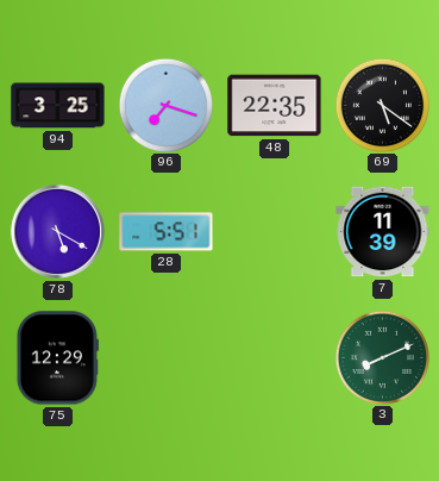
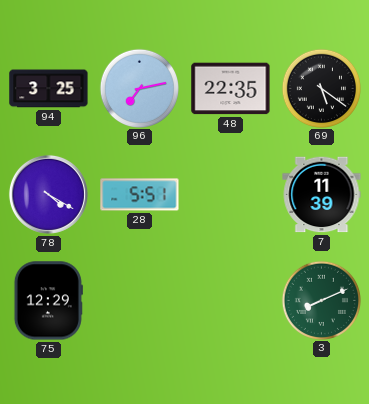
96: 7:18 -> 7:13
78: 5:20 -> 4:20
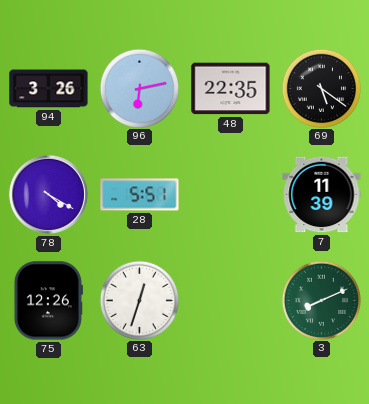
94: 3:25 -> 3:26
96: 7:13 -> 6:13
75: 12:29 -> 12:26
63: none -> 12:33
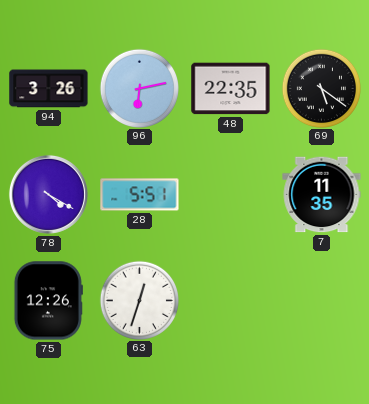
7: 11:39 -> 11:35
3: 8:11 -> none
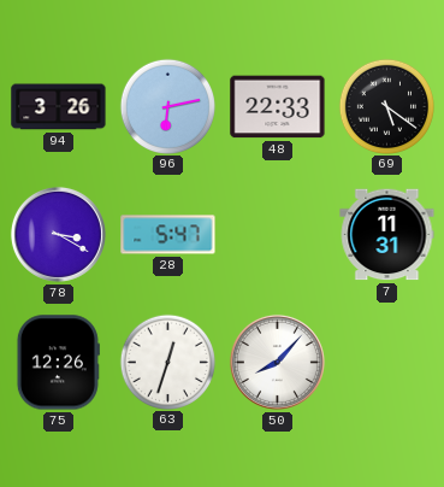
48: 22:35 -> 22:33
78: 4:20 -> 3:20
28: 5:51 -> 5:47
7: 11:35 -> 11:31
50: none -> 8:07
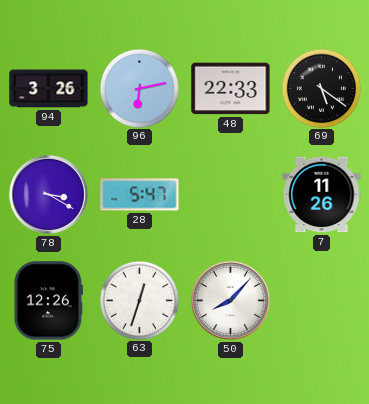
7: 11:31 -> 11:26
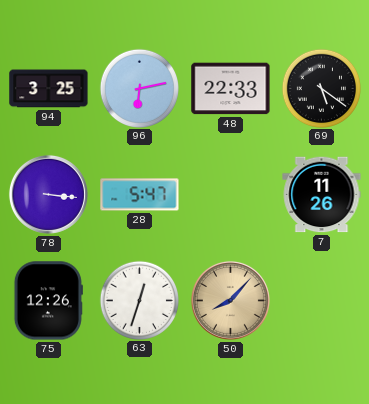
94: 3:26 -> 3:25
78: 3:20 -> 3:16
50 dial: white -> champagne
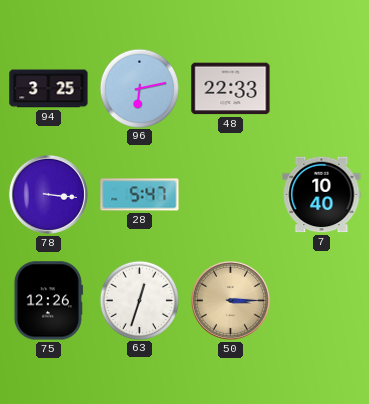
69: 5:21 -> none
7: 11:26 -> 10:40
50: 8:07 -> 3:15
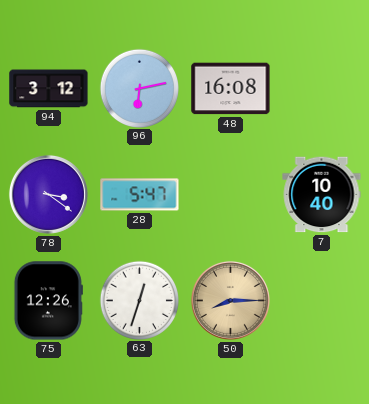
94: 3:25 -> 3:12
48: 22:33 -> 16:08
78: 3:16 -> 3:21
50: 3:15 -> 8:15
